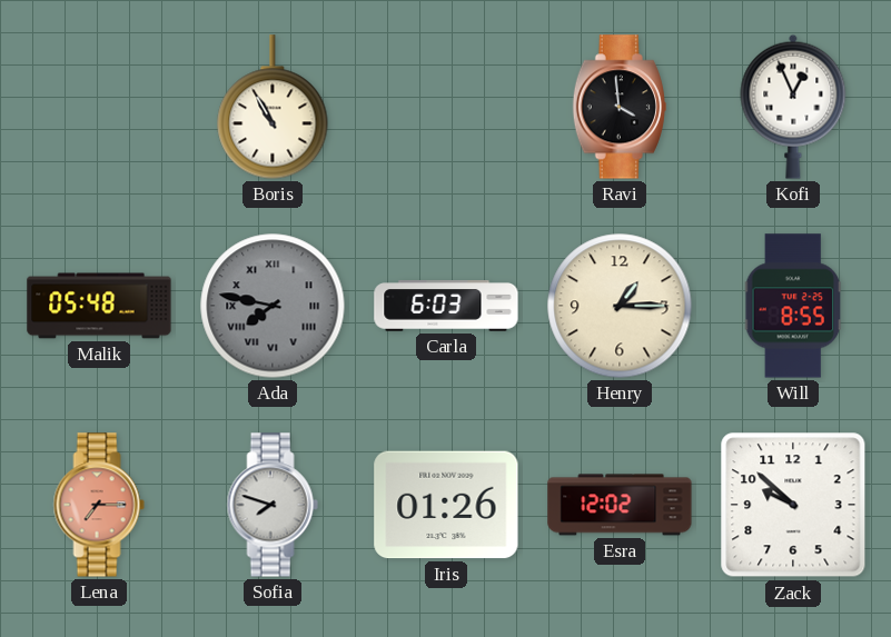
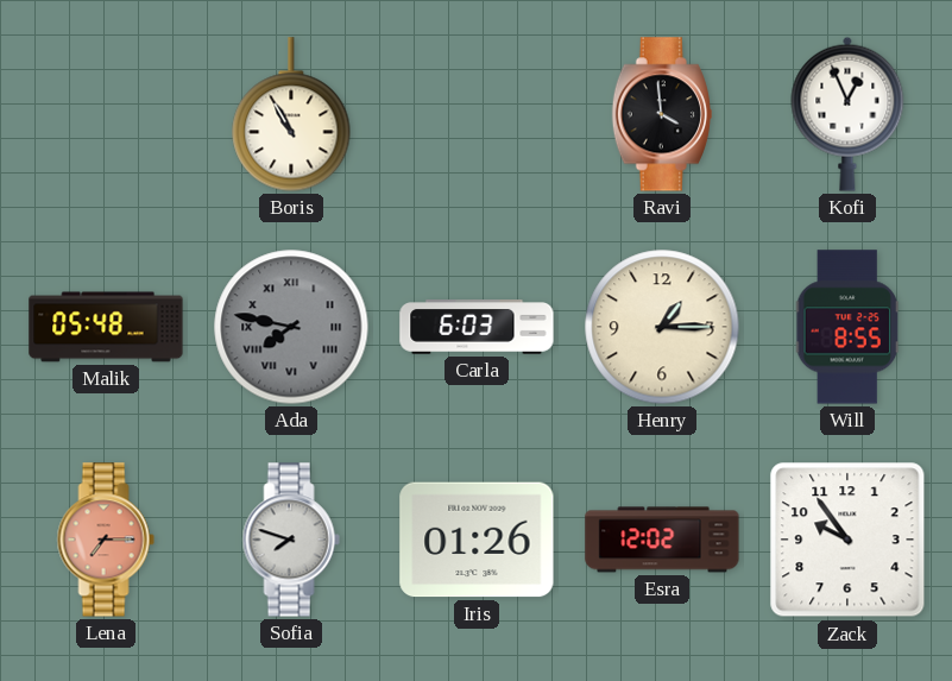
Zack: 9:52 -> 9:54
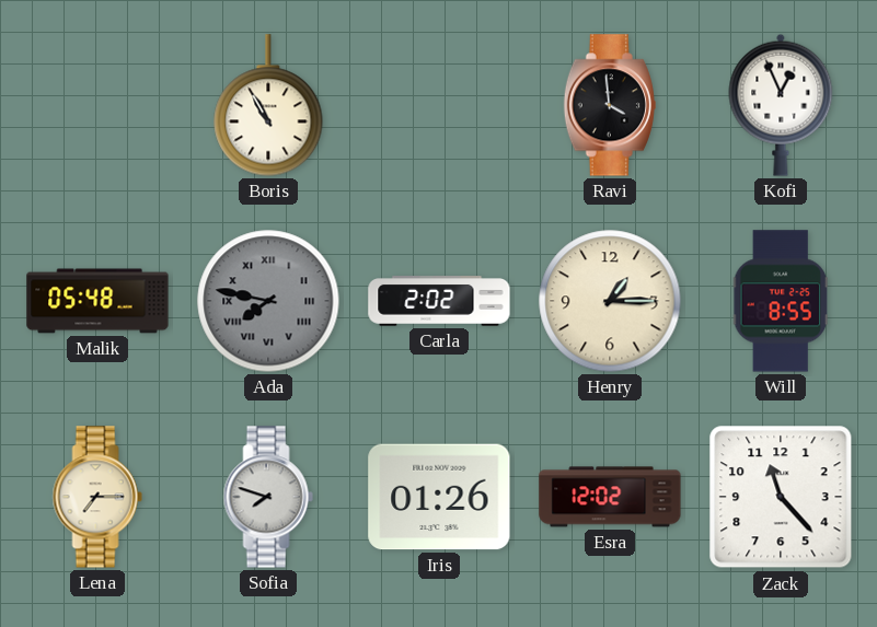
Carla: 6:03 -> 2:02
Lena dial: salmon -> cream
Zack: 9:54 -> 11:23
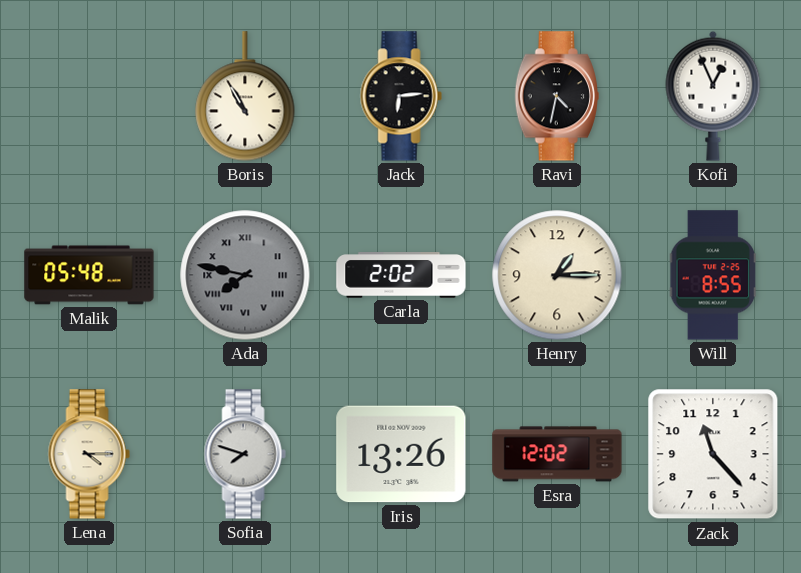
Jack: none -> 6:14
Ravi: 3:59 -> 4:32
Lena: 7:15 -> 4:15
Iris: 01:26 -> 13:26
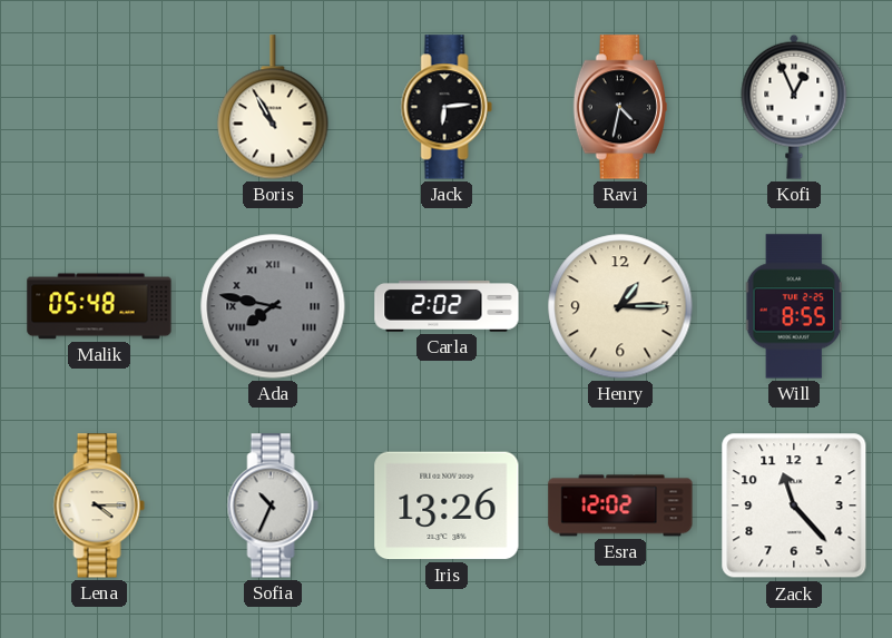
Sofia: 7:48 -> 10:34
